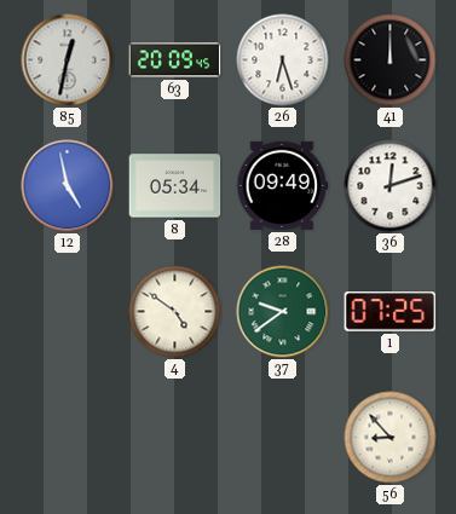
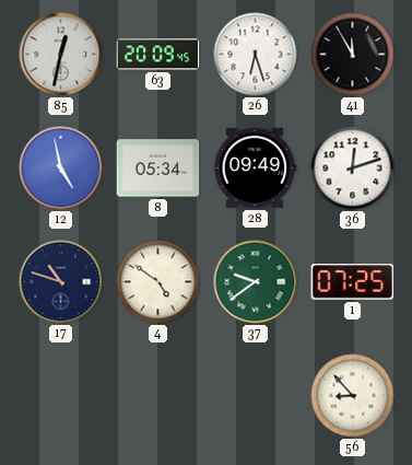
41: 12:00 -> 11:55
17: none -> 10:48
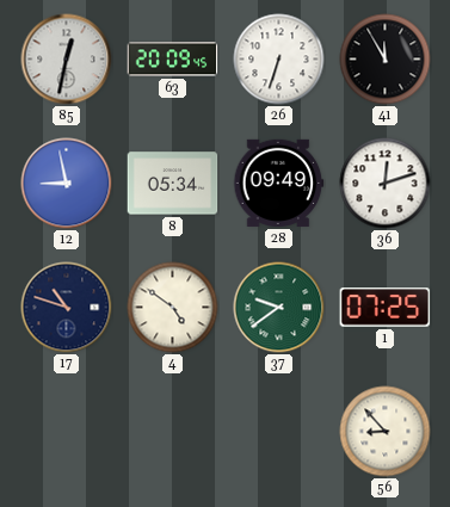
26: 6:27 -> 6:33
12: 4:58 -> 8:58
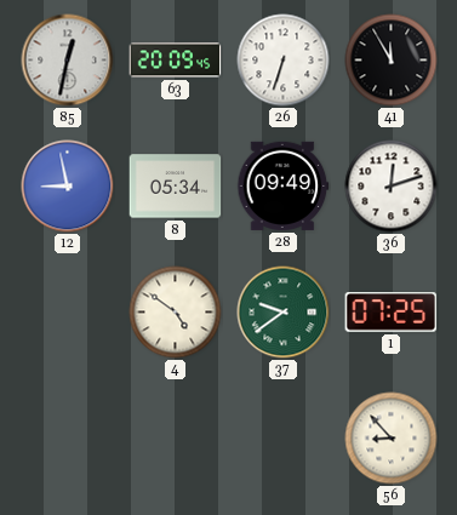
17: 10:48 -> none
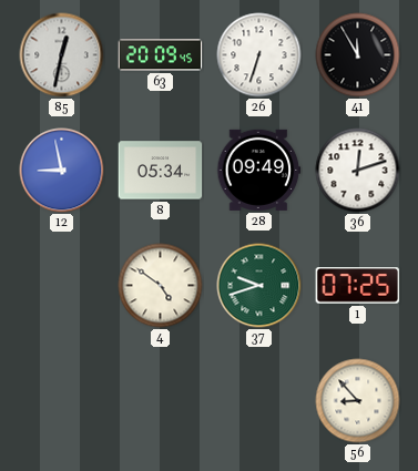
37: 9:39 -> 9:42
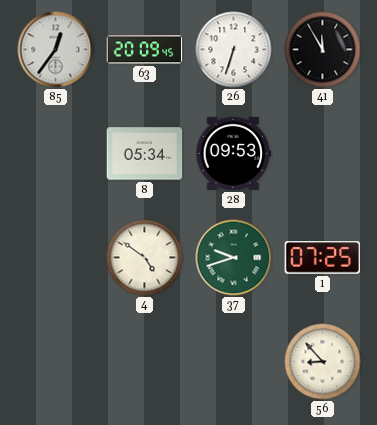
85: 12:32 -> 12:36
12: 8:58 -> none
28: 09:49 -> 09:53
36: 12:12 -> none
